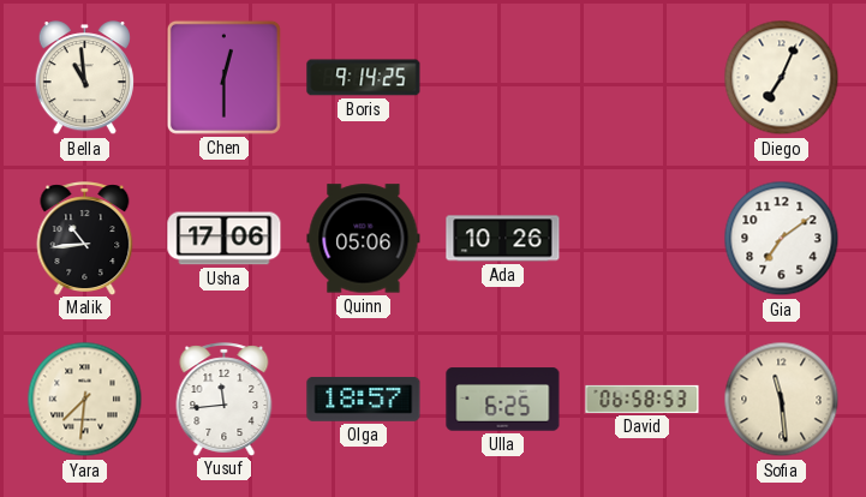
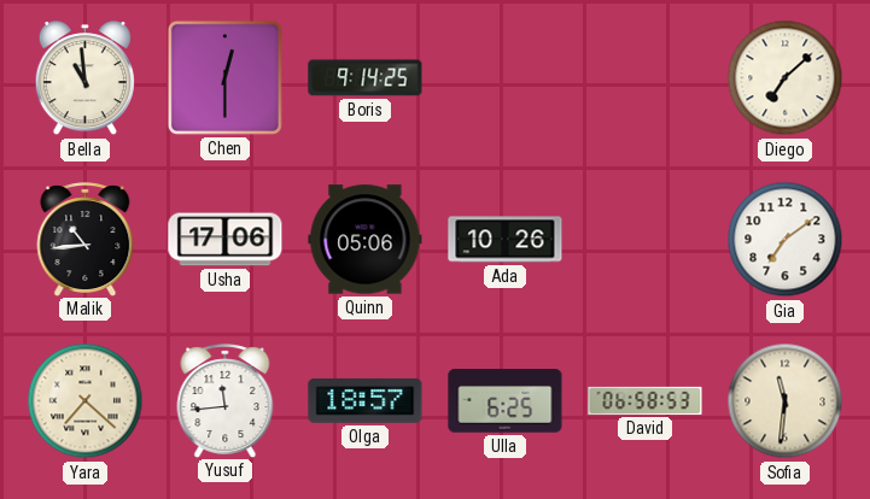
Diego: 7:04 -> 7:08
Yara: 7:31 -> 7:22
Sofia: 11:29 -> 11:31
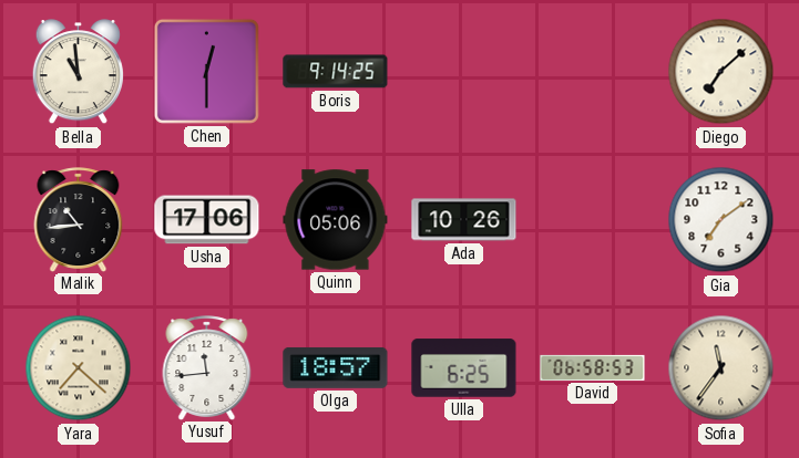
Sofia: 11:31 -> 11:36
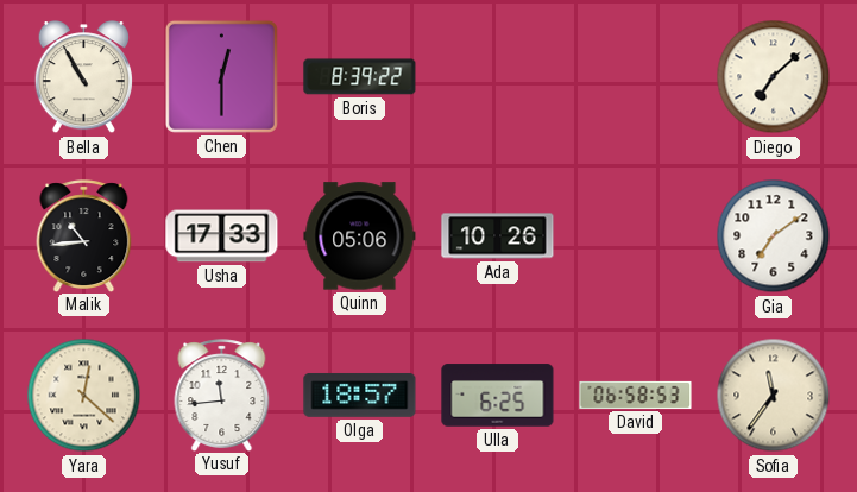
Bella: 10:59 -> 10:55
Boris: 9:14 -> 8:39
Usha: 17:06 -> 17:33
Yara: 7:22 -> 12:22
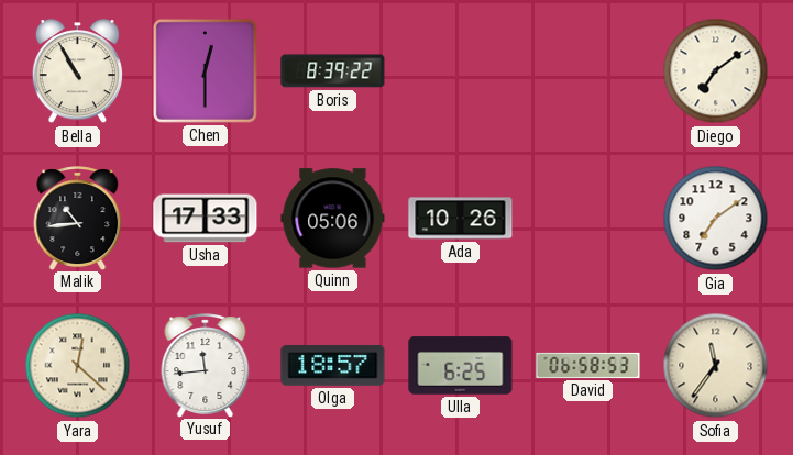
Diego: 7:08 -> 7:09
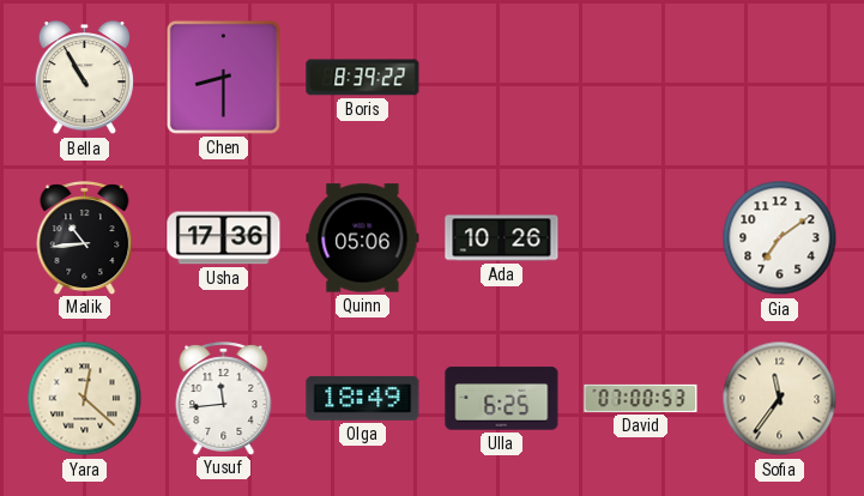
Chen: 12:30 -> 8:30
Diego: 7:09 -> none
Usha: 17:33 -> 17:36
Olga: 18:57 -> 18:49
David: 06:58 -> 07:00
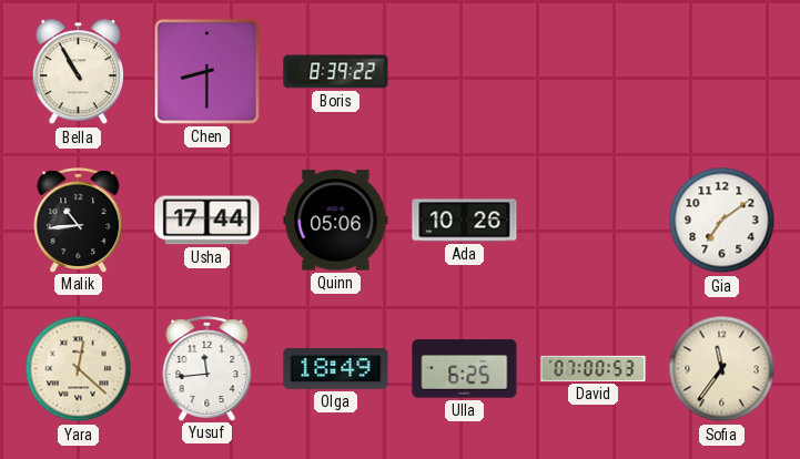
Usha: 17:36 -> 17:44
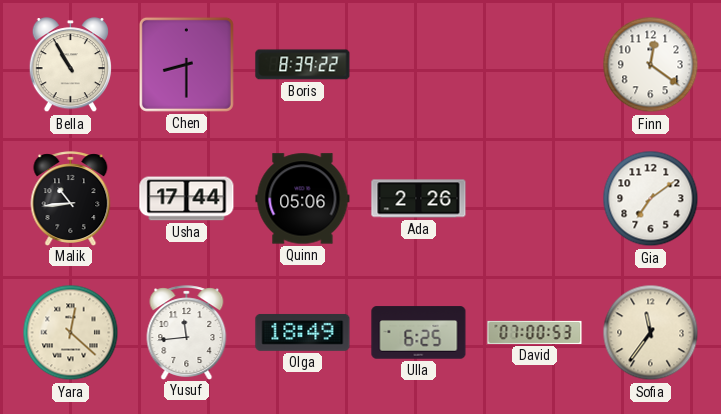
Finn: none -> 12:21
Ada: 10:26 -> 2:26
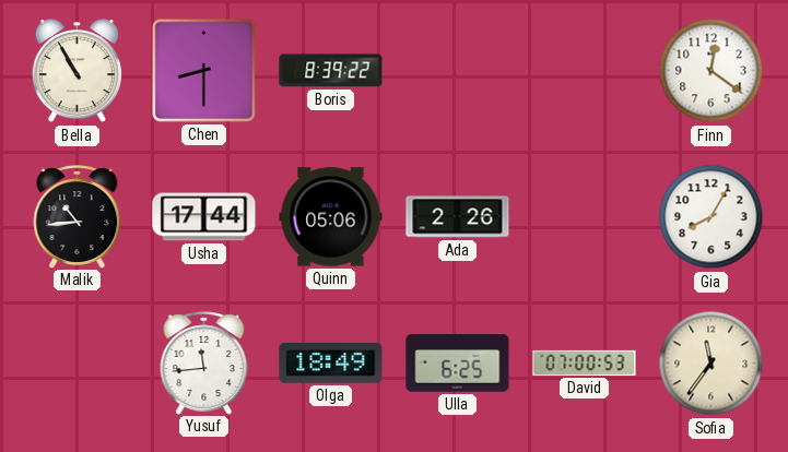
Gia: 7:09 -> 8:05
Yara: 12:22 -> none
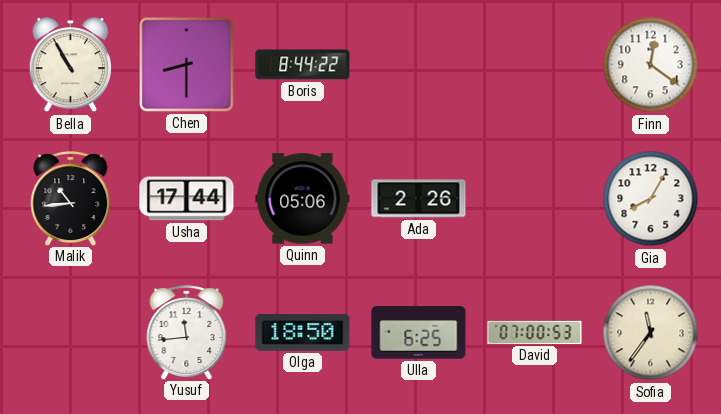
Boris: 8:39 -> 8:44
Olga: 18:49 -> 18:50
